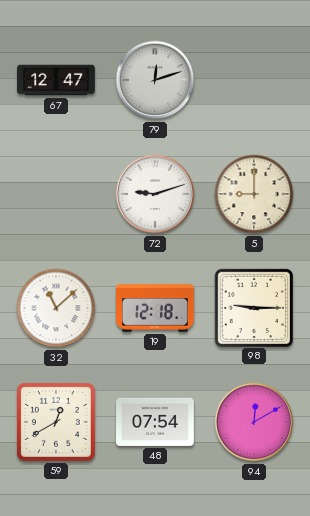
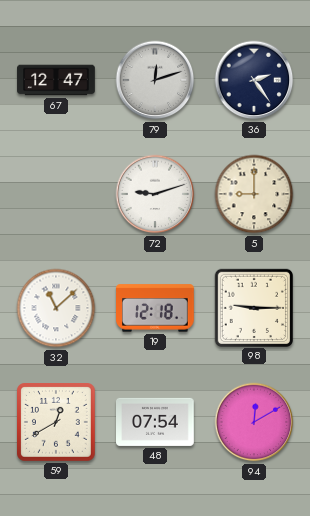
36: none -> 2:24
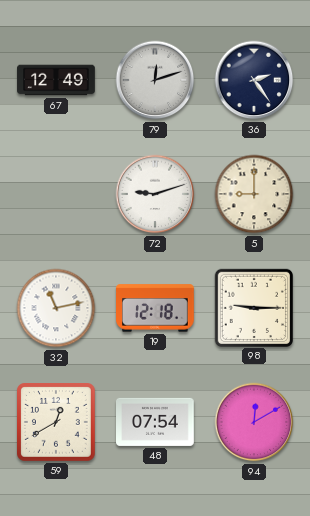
67: 12:47 -> 12:49
32: 11:08 -> 11:13
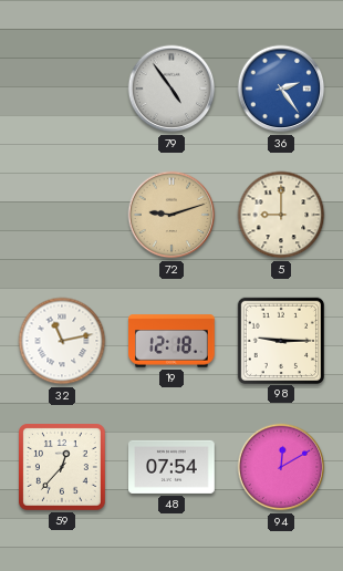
67: 12:49 -> none
79: 12:12 -> 4:54
36 dial: navy -> blue
72 dial: white -> champagne
59: 12:40 -> 12:37
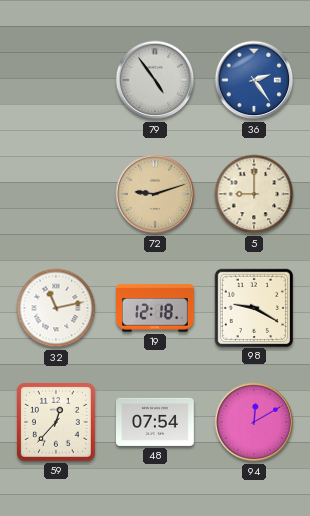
98: 9:15 -> 9:20
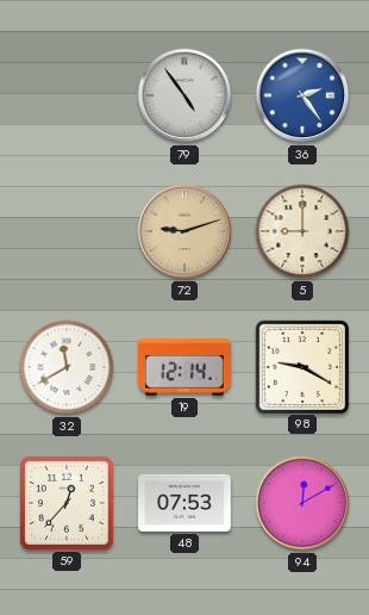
32: 11:13 -> 11:40
19: 12:18 -> 12:14
48: 07:54 -> 07:53
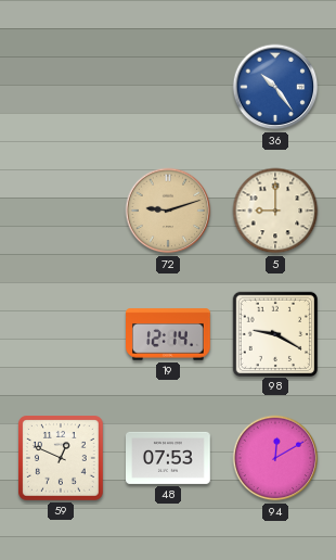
79: 4:54 -> none
36: 2:24 -> 10:24
32: 11:40 -> none
59: 12:37 -> 12:49
